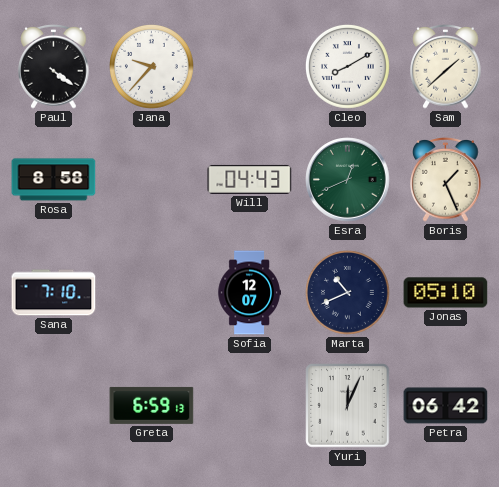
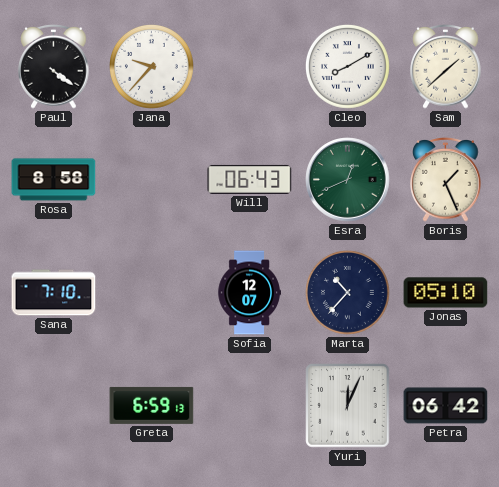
Will: 04:43 -> 06:43
Marta: 10:41 -> 10:37
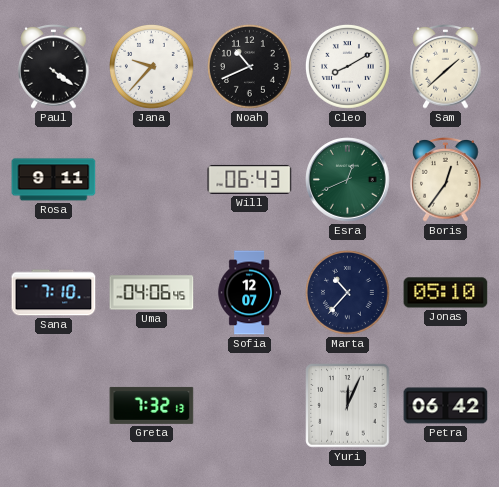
Noah: none -> 10:41
Rosa: 8:58 -> 9:11
Boris: 1:26 -> 12:36
Uma: none -> 04:06
Greta: 6:59 -> 7:32
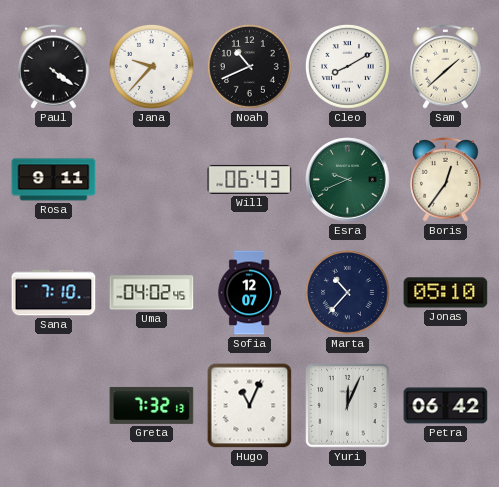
Esra: 12:41 -> 9:41
Uma: 04:06 -> 04:02
Hugo: none -> 11:04
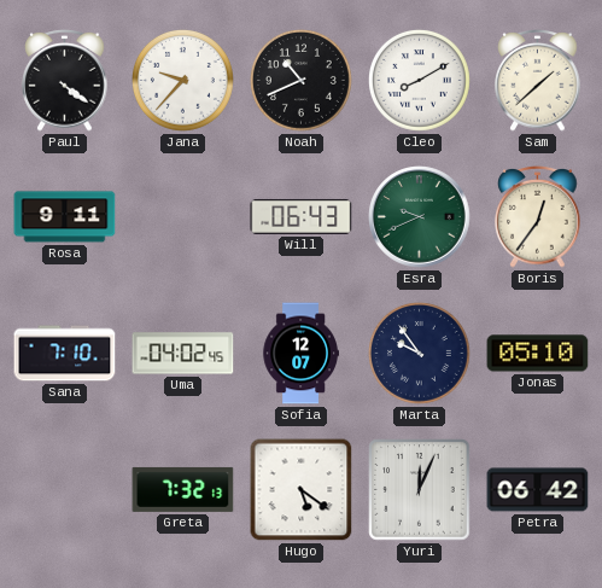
Marta: 10:37 -> 9:54
Hugo: 11:04 -> 5:21
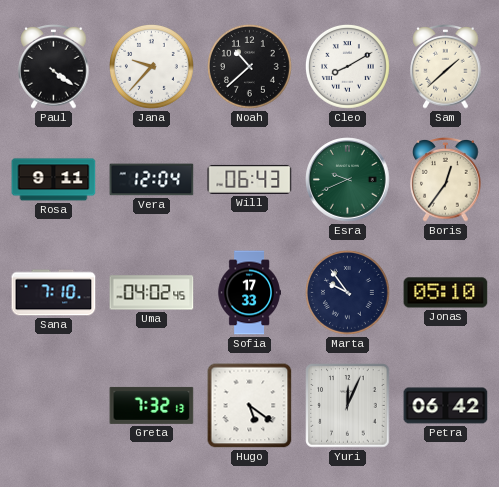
Noah: 10:41 -> 10:38
Vera: none -> 12:04
Sofia: 12:07 -> 17:33
